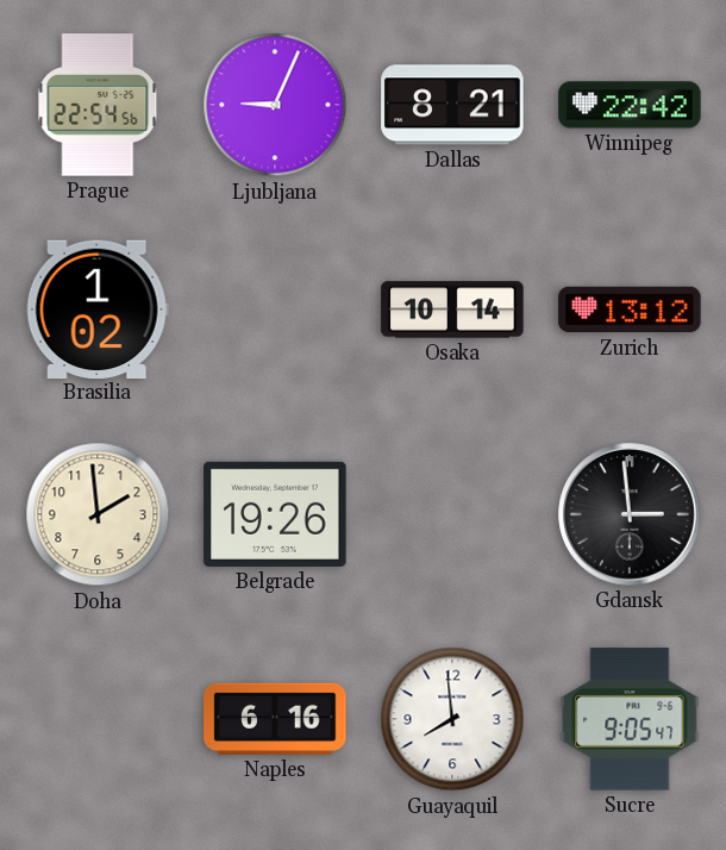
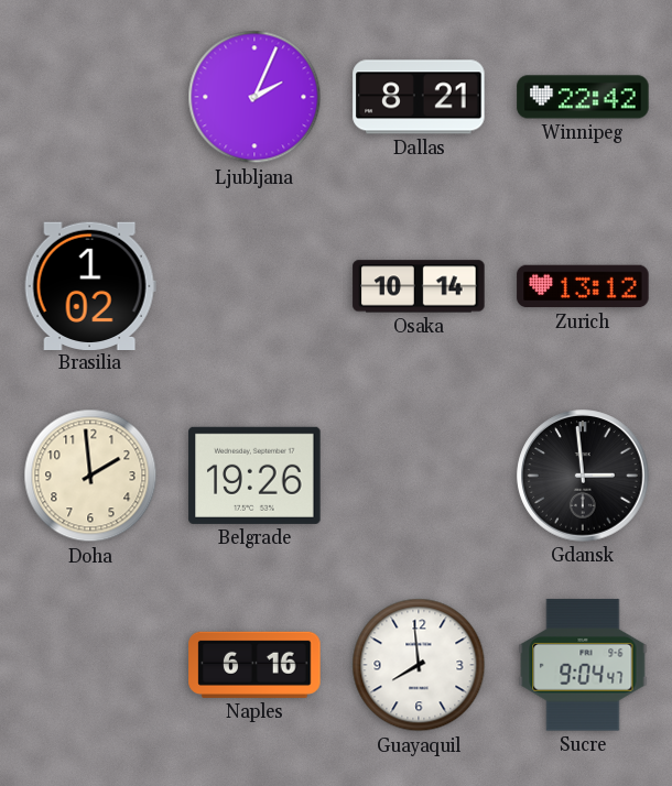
Prague: 22:54 -> none
Ljubljana: 9:04 -> 2:04
Sucre: 9:05 -> 9:04
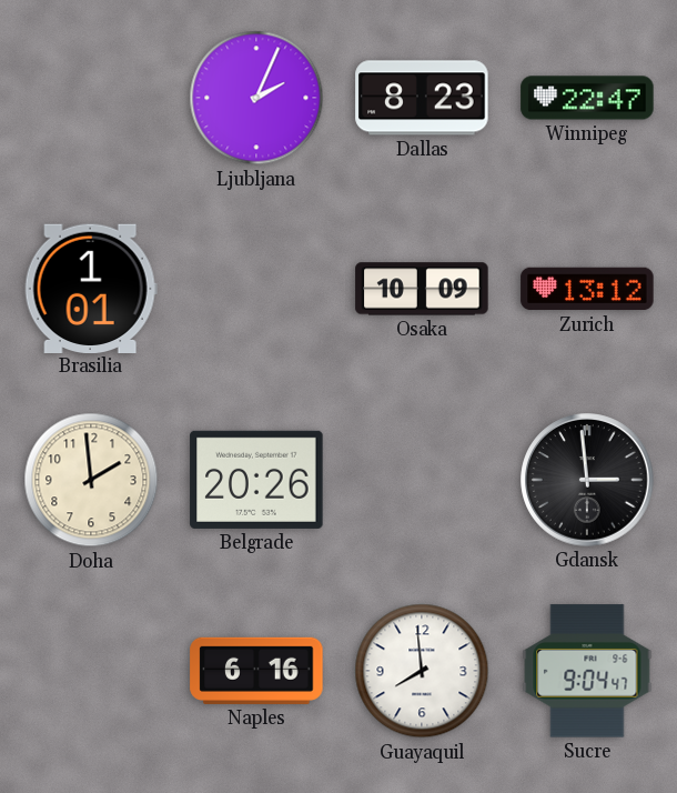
Dallas: 8:21 -> 8:23
Winnipeg: 22:42 -> 22:47
Brasilia: 1:02 -> 1:01
Osaka: 10:14 -> 10:09
Belgrade: 19:26 -> 20:26
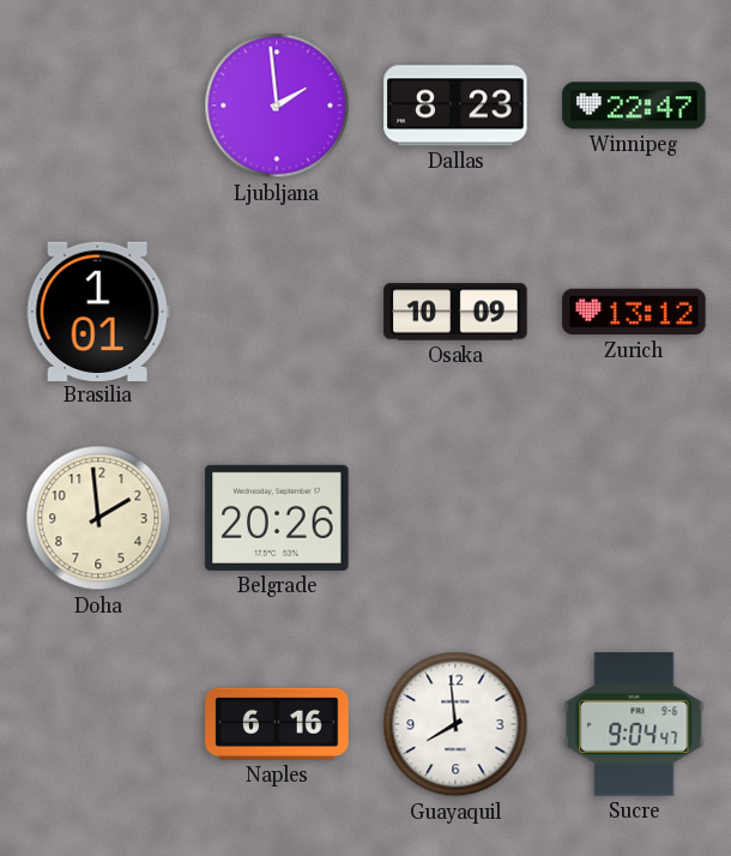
Ljubljana: 2:04 -> 1:59
Gdansk: 2:59 -> none
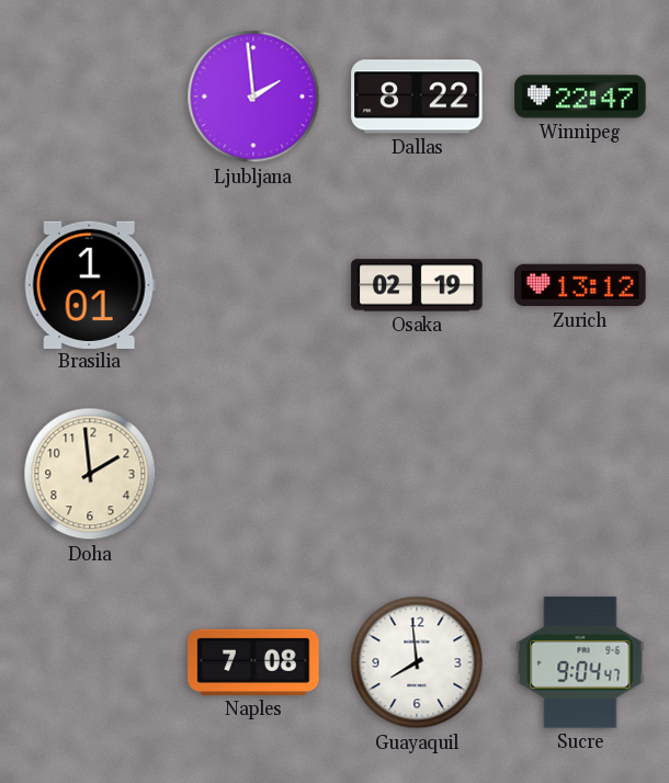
Dallas: 8:23 -> 8:22
Osaka: 10:09 -> 02:19
Belgrade: 20:26 -> none
Naples: 6:16 -> 7:08
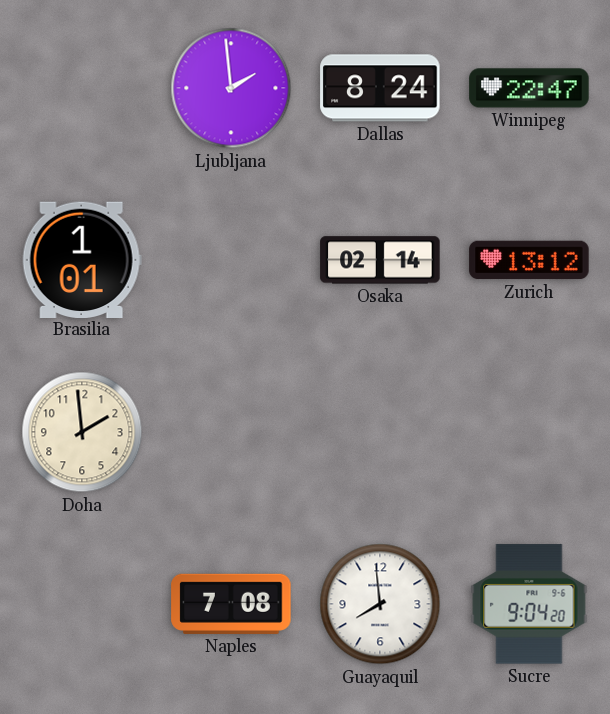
Dallas: 8:22 -> 8:24
Osaka: 02:19 -> 02:14
Sucre: 9:04:47 -> 9:04:20
